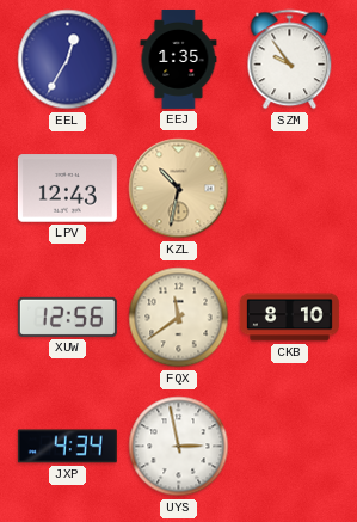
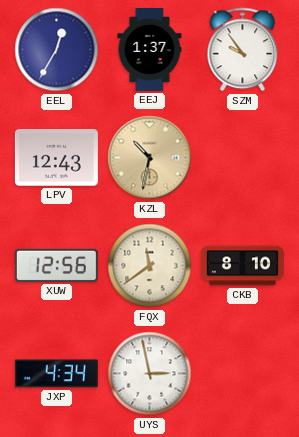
EEJ: 1:35 -> 1:37
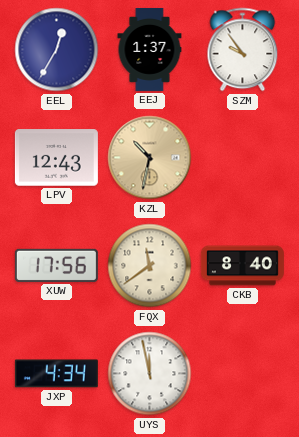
XUW: 12:56 -> 17:56
CKB: 8:10 -> 8:40
UYS: 2:58 -> 11:58
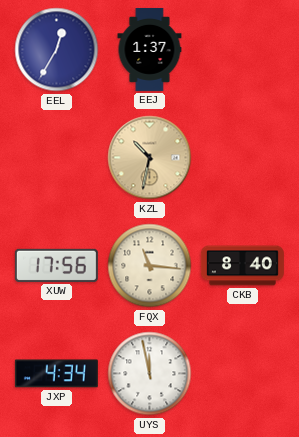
SZM: 9:54 -> none
LPV: 12:43 -> none
FQX: 11:39 -> 11:16
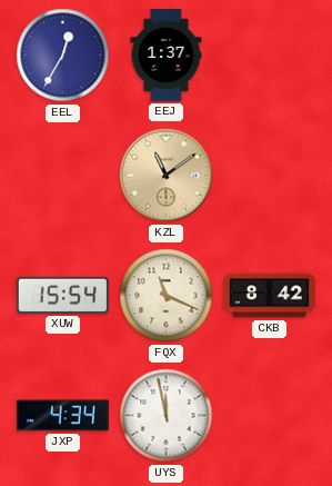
KZL: 10:32 -> 11:09
XUW: 17:56 -> 15:54
FQX: 11:16 -> 11:19
CKB: 8:40 -> 8:42
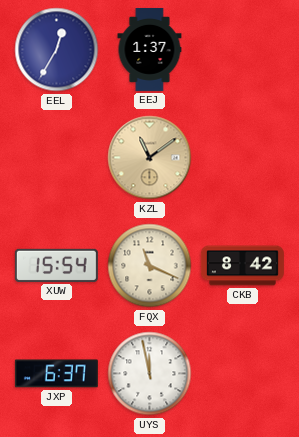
JXP: 4:34 -> 6:37
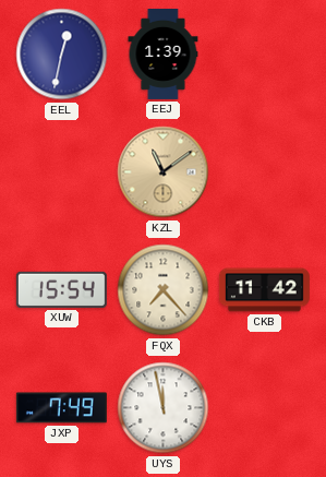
EEL: 12:35 -> 12:32
EEJ: 1:37 -> 1:39
FQX: 11:19 -> 7:23
CKB: 8:42 -> 11:42
JXP: 6:37 -> 7:49
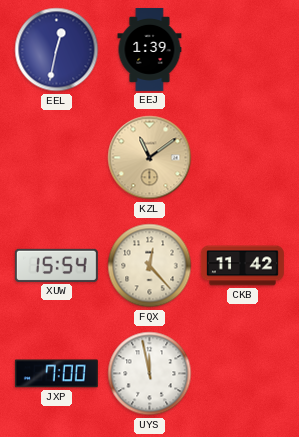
FQX: 7:23 -> 12:23
JXP: 7:49 -> 7:00
